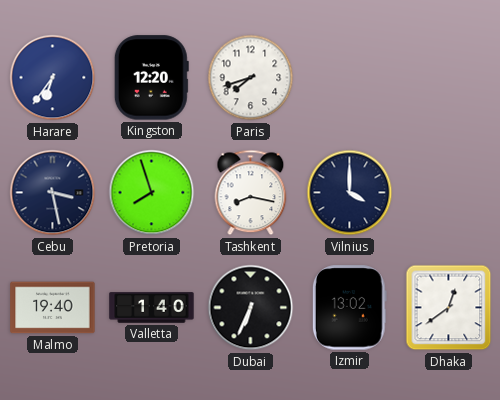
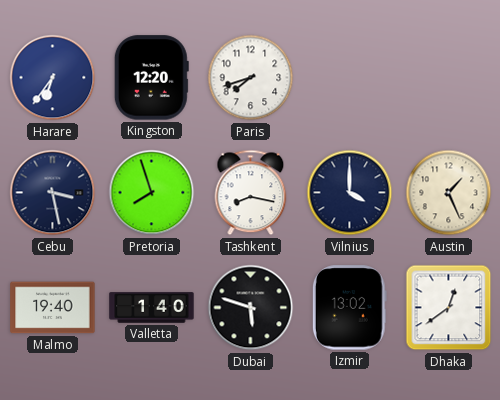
Austin: none -> 1:26
Dubai: 6:34 -> 5:48
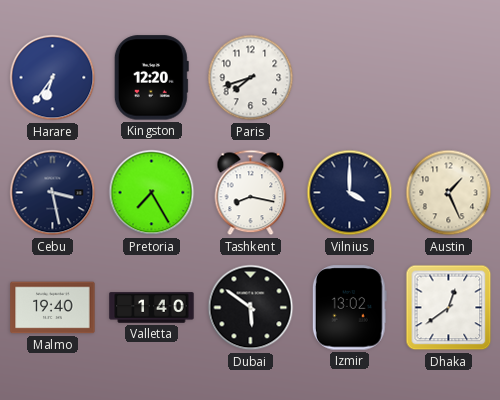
Pretoria: 7:57 -> 7:25
Dubai: 5:48 -> 5:51
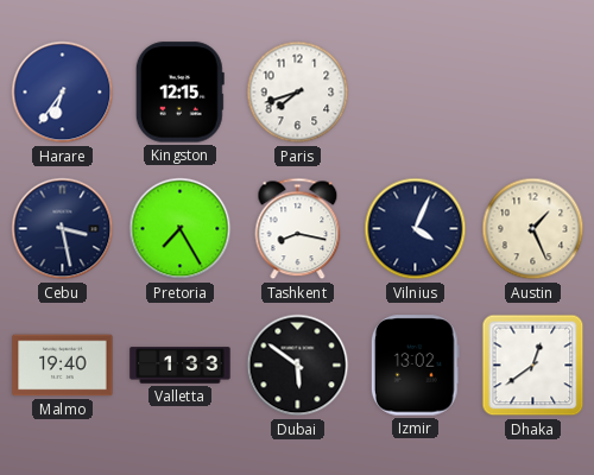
Kingston: 12:20 -> 12:15
Vilnius: 4:00 -> 4:04
Valletta: 1:40 -> 1:33
